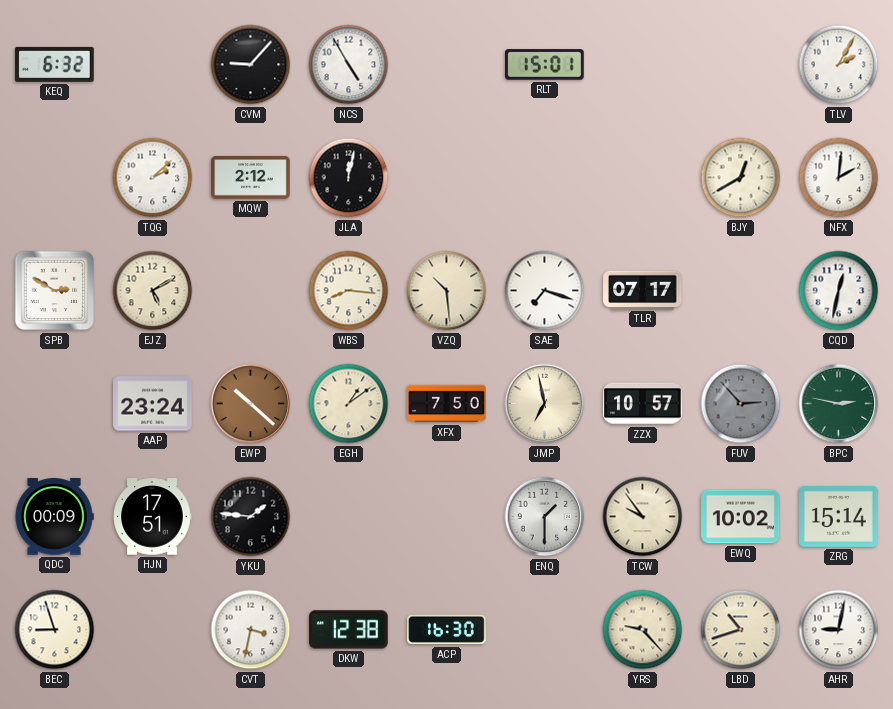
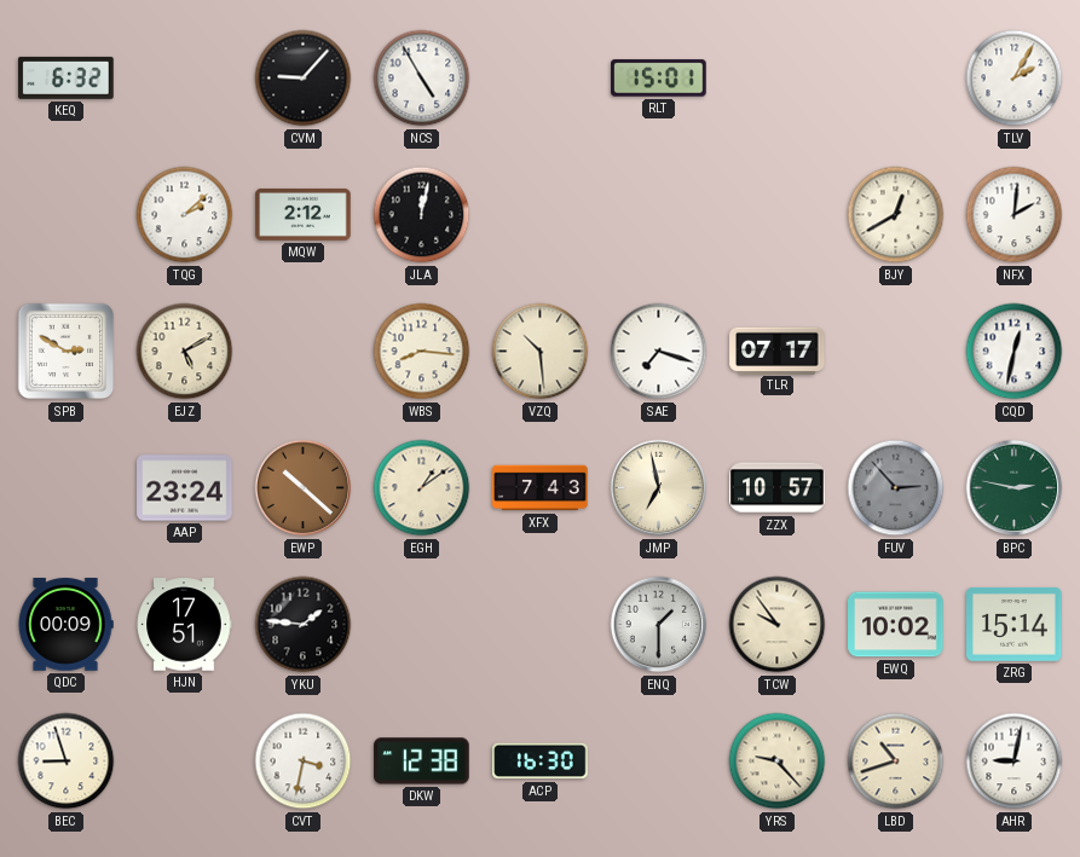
XFX: 7:50 -> 7:43
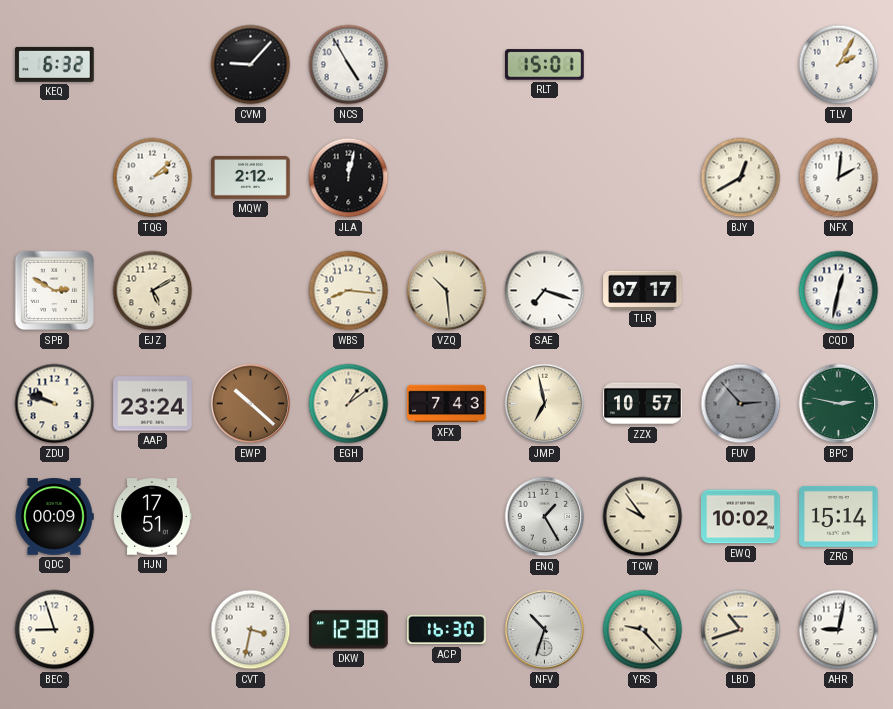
ZDU: none -> 9:48
YKU: 1:46 -> none
ENQ: 1:30 -> 1:25
NFV: none -> 10:33
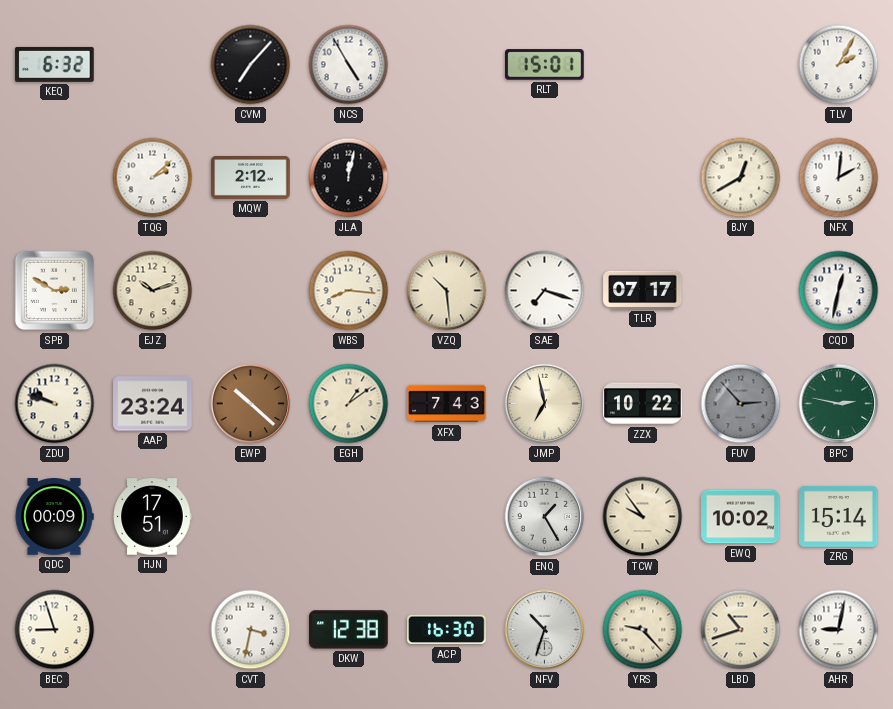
CVM: 9:07 -> 7:07
EJZ: 5:10 -> 10:12
ZZX: 10:57 -> 10:22
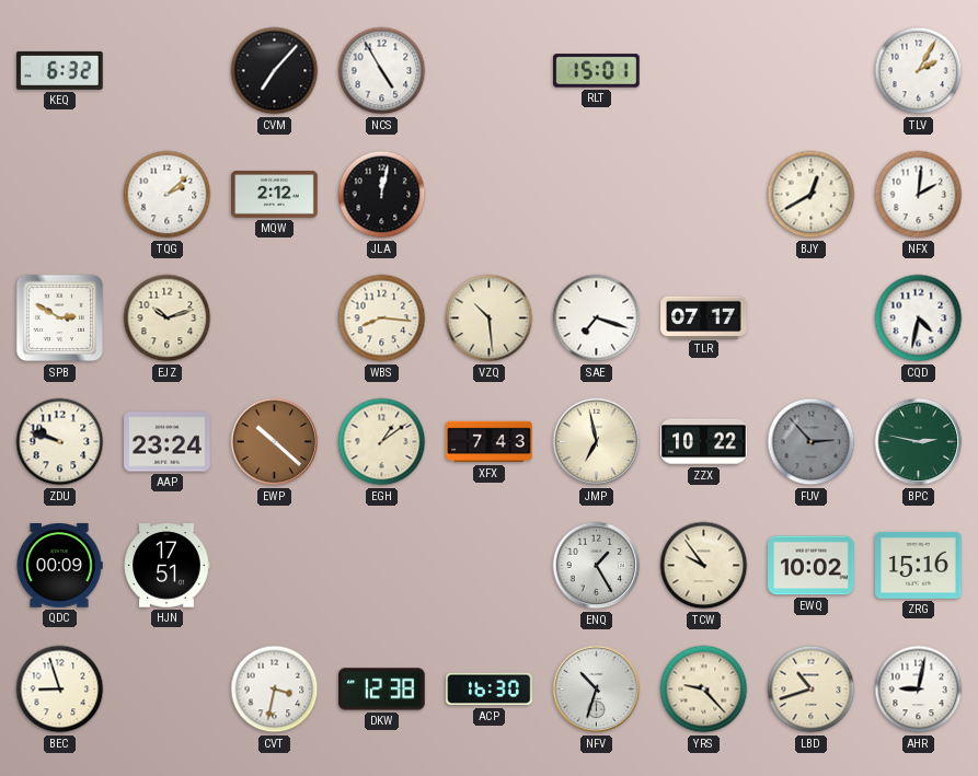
CQD: 12:32 -> 4:32
ZRG: 15:14 -> 15:16
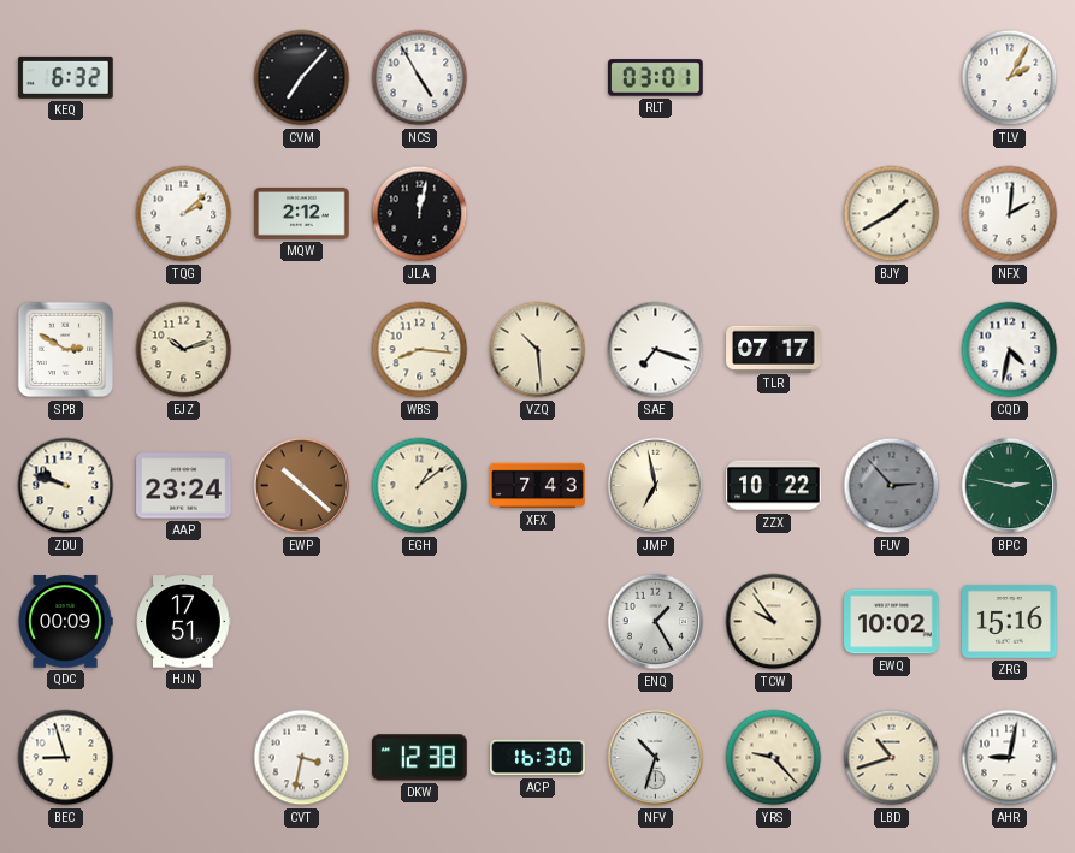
RLT: 15:01 -> 03:01
BJY: 12:40 -> 1:40
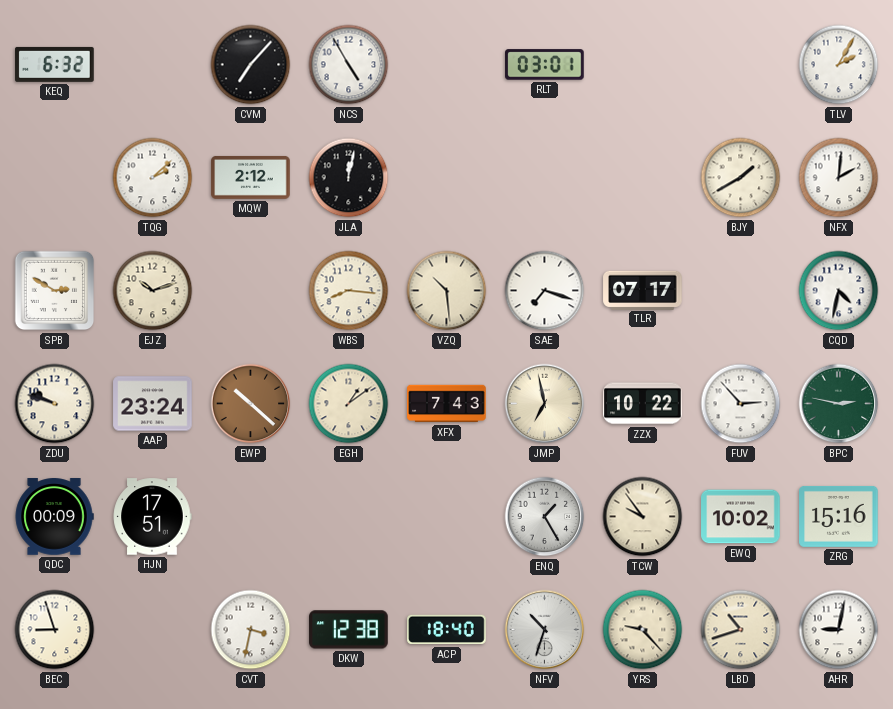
FUV dial: grey -> white
ACP: 16:30 -> 18:40
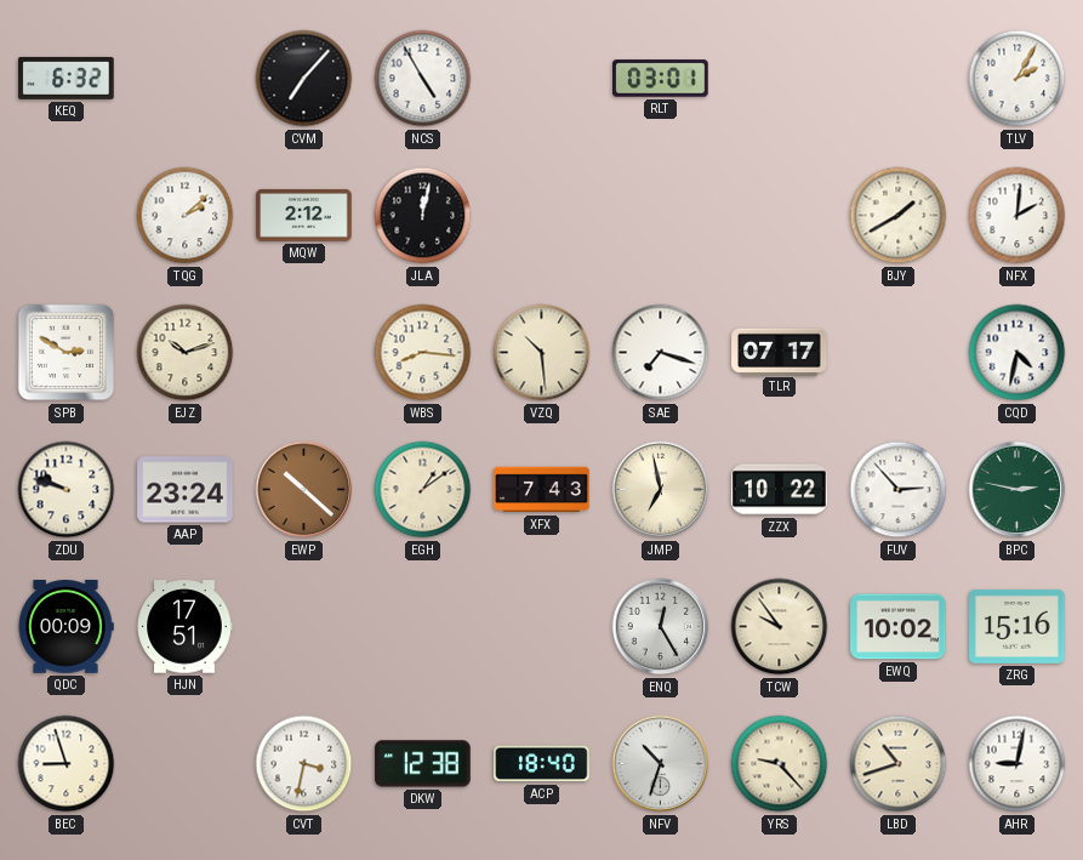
ENQ: 1:25 -> 12:25
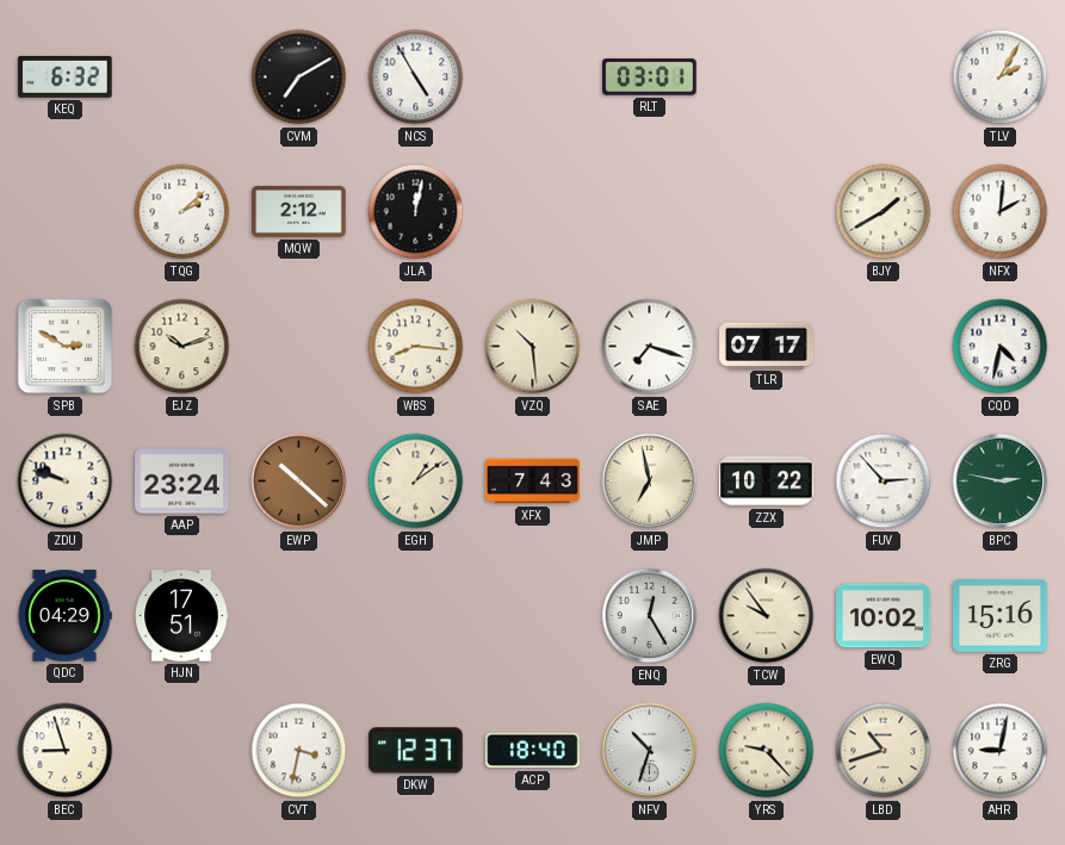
CVM: 7:07 -> 7:10
QDC: 00:09 -> 04:29
DKW: 12:38 -> 12:37
